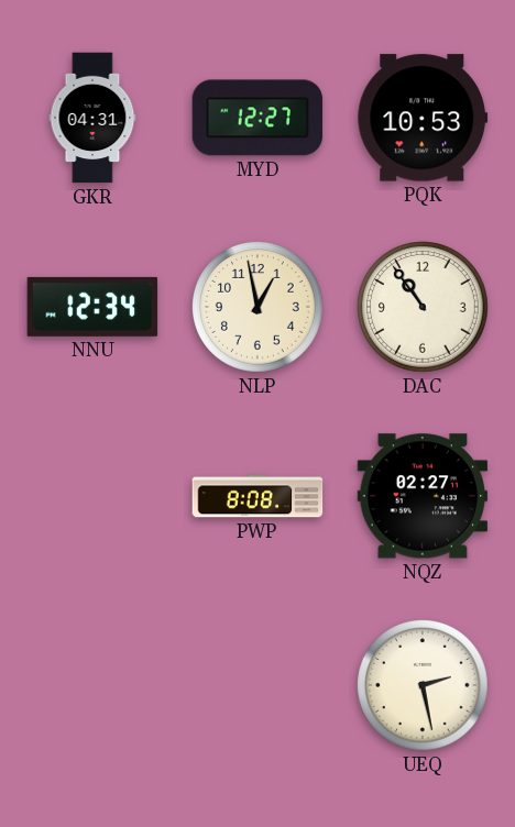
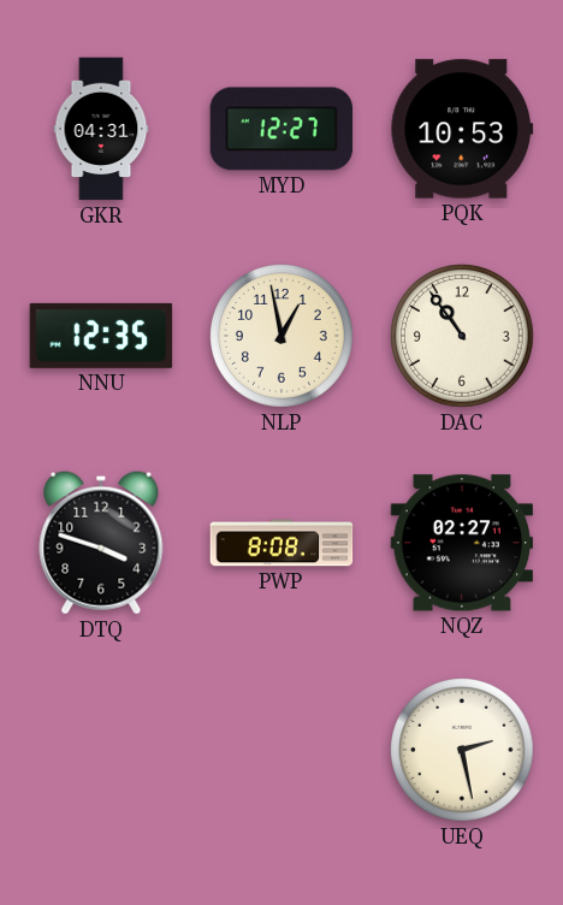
NNU: 12:34 -> 12:35
DTQ: none -> 3:48
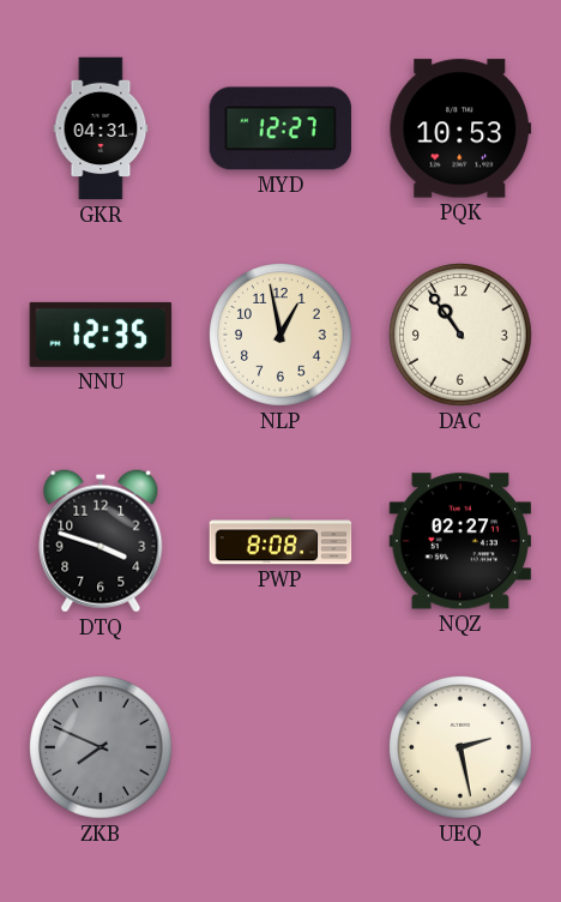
ZKB: none -> 7:49
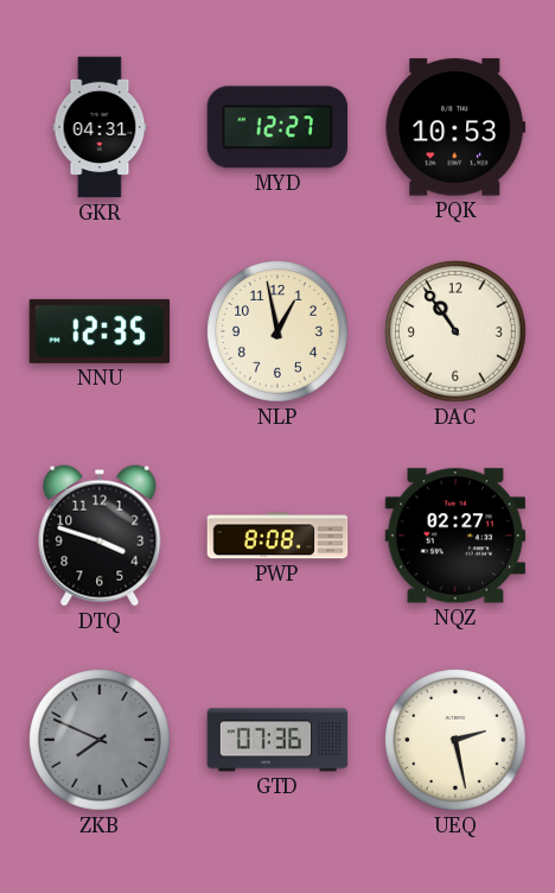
GTD: none -> 07:36
